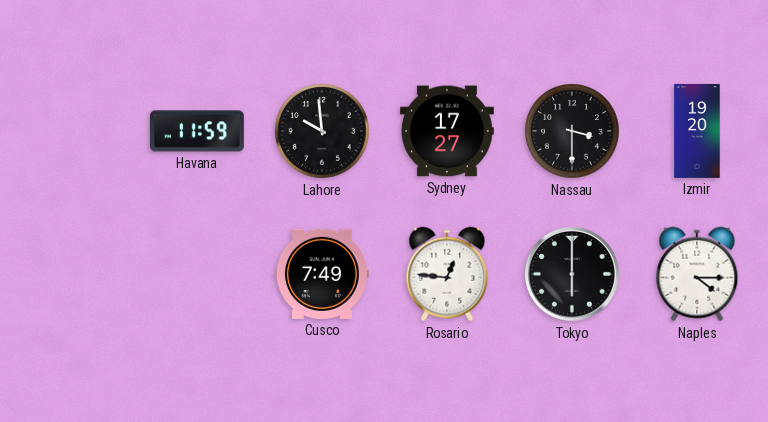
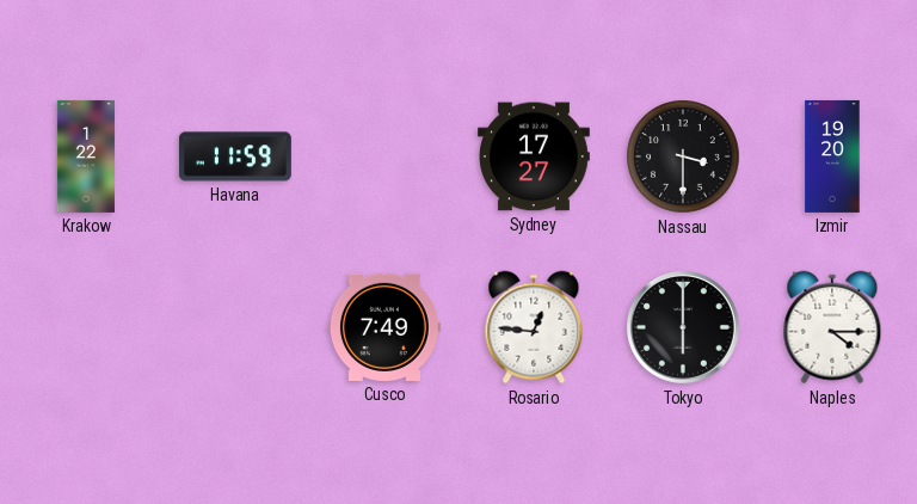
Krakow: none -> 1:22
Lahore: 9:59 -> none
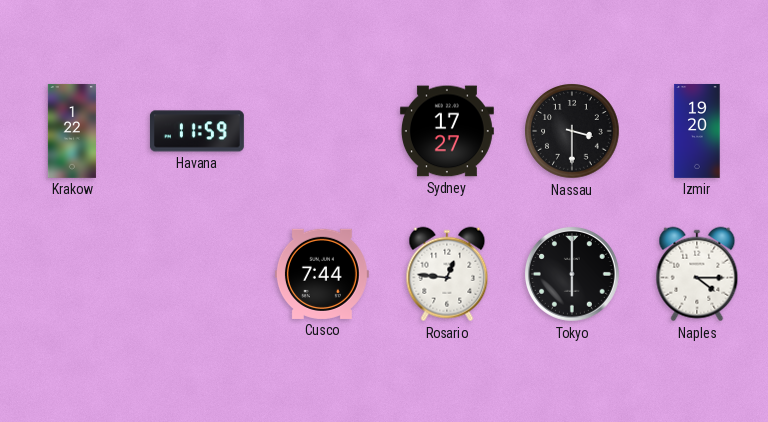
Cusco: 7:49 -> 7:44
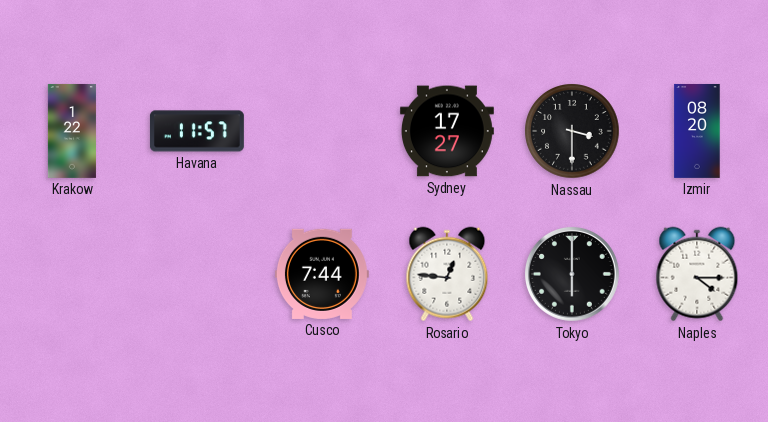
Havana: 11:59 -> 11:57
Izmir: 19:20 -> 08:20
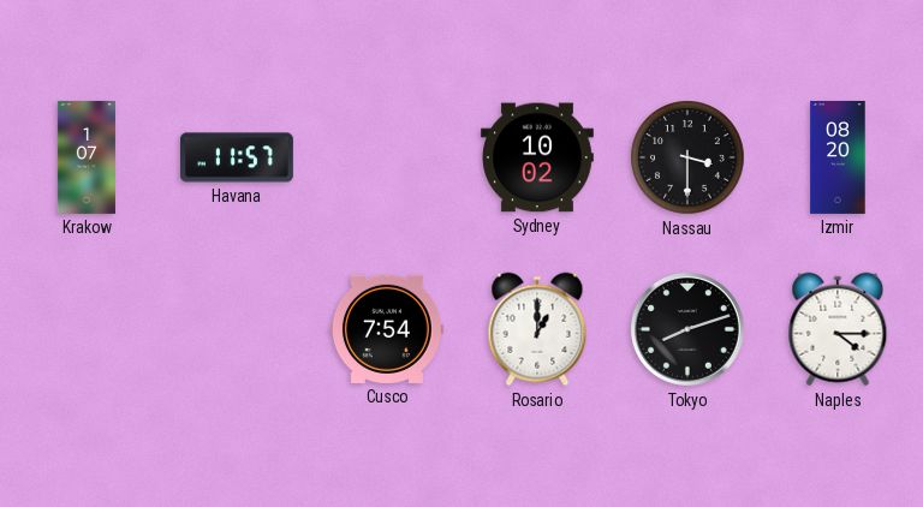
Krakow: 1:22 -> 1:07
Sydney: 17:27 -> 10:02
Cusco: 7:44 -> 7:54
Rosario: 12:46 -> 1:00
Tokyo: 6:00 -> 8:12
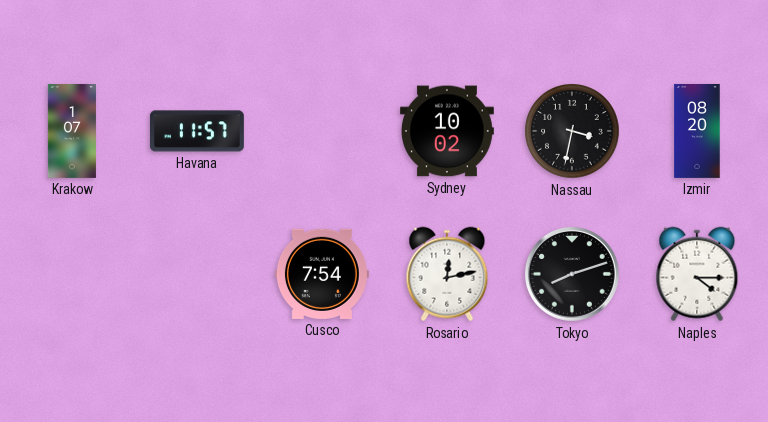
Nassau: 3:30 -> 3:32
Rosario: 1:00 -> 12:13
